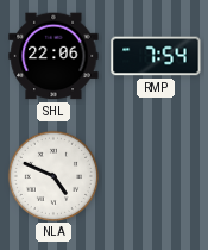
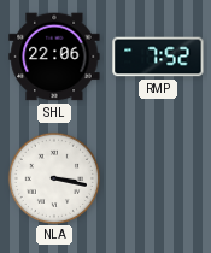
RMP: 7:54 -> 7:52
NLA: 4:49 -> 3:17
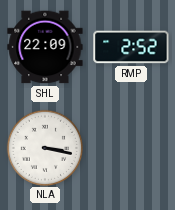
SHL: 22:06 -> 22:09
RMP: 7:52 -> 2:52
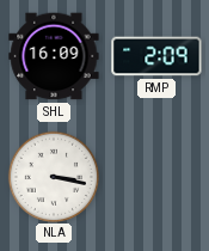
SHL: 22:09 -> 16:09
RMP: 2:52 -> 2:09
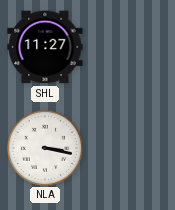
SHL: 16:09 -> 11:27
RMP: 2:09 -> none
